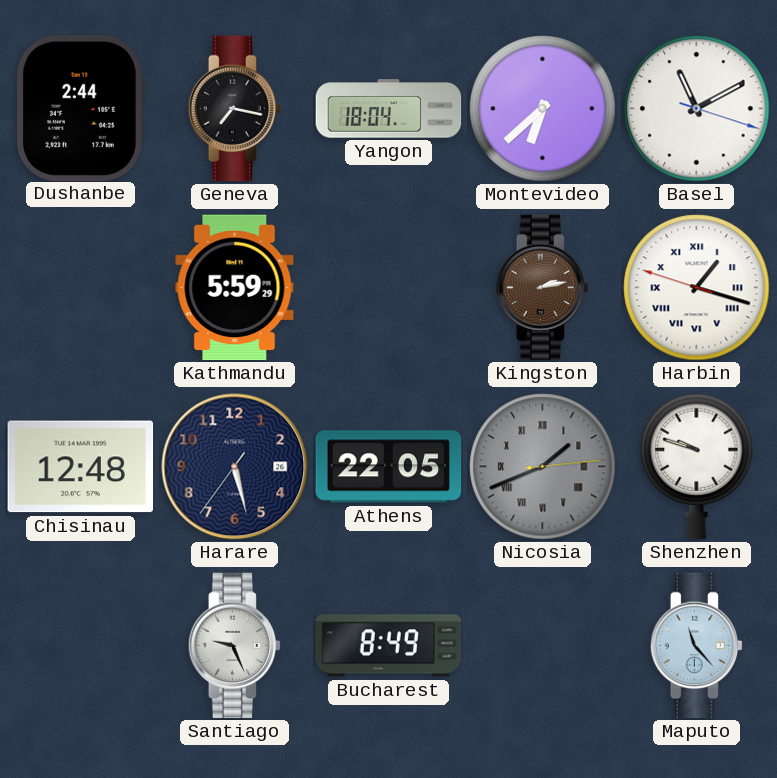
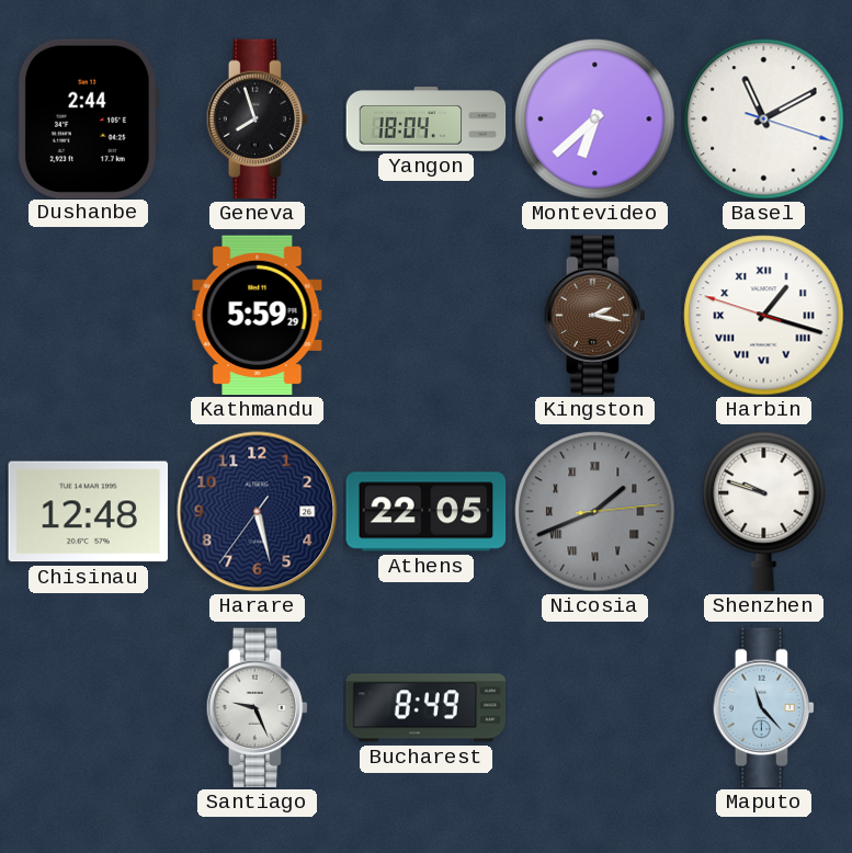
Geneva: 7:17 -> 7:57
Kingston: 2:13 -> 2:17
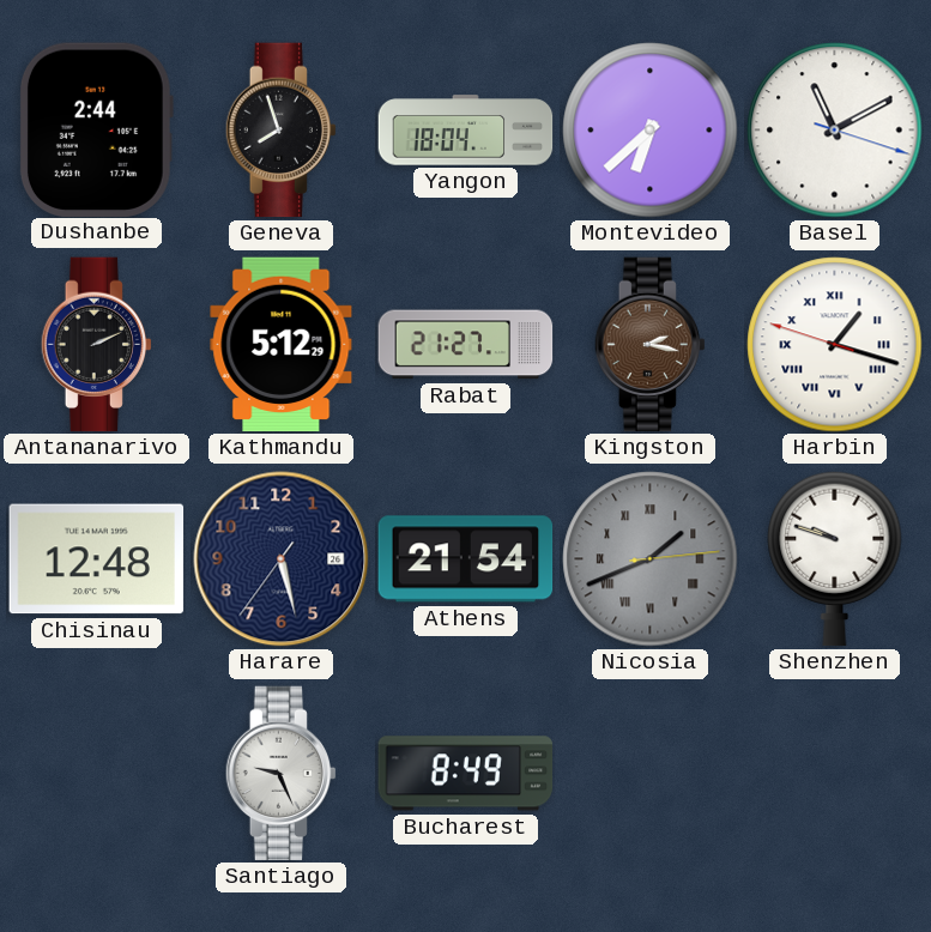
Antananarivo: none -> 2:11
Kathmandu: 5:59 -> 5:12
Rabat: none -> 21:27
Athens: 22:05 -> 21:54
Maputo: 11:23 -> none
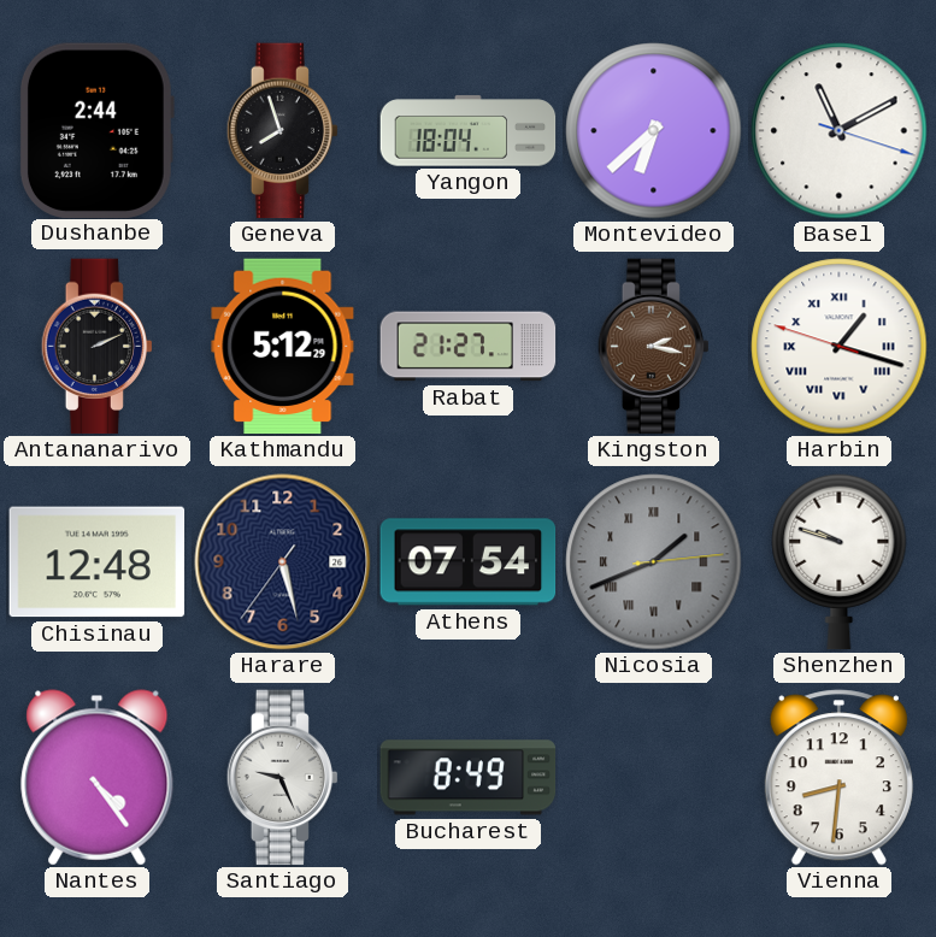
Athens: 21:54 -> 07:54
Nantes: none -> 4:24
Vienna: none -> 8:31
